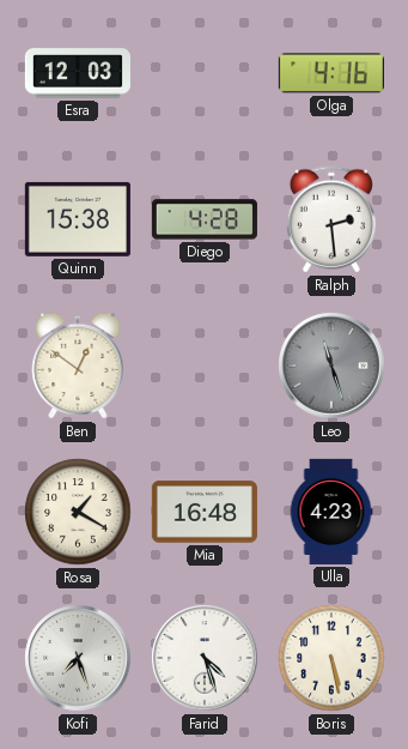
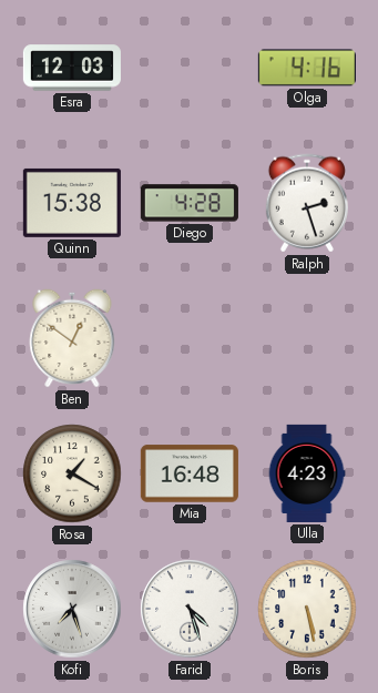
Ralph: 2:29 -> 2:27
Leo: 11:27 -> none
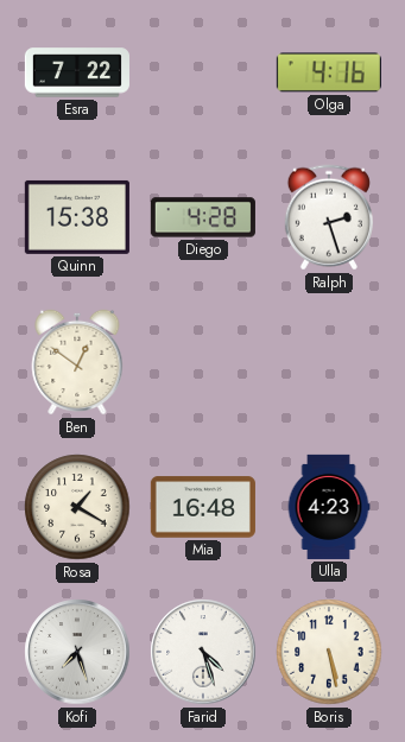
Esra: 12:03 -> 7:22
